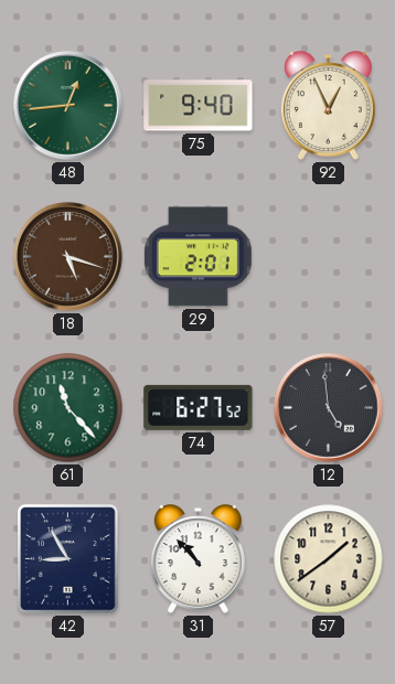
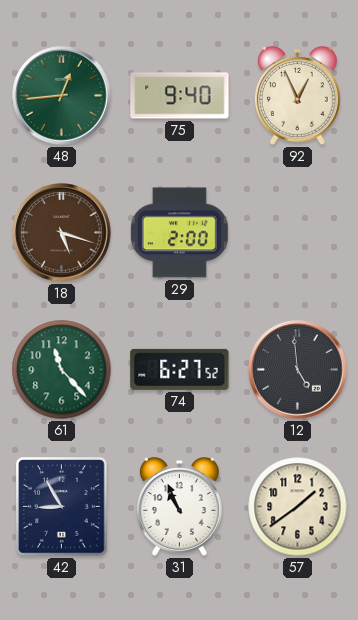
29: 2:01 -> 2:00
31: 10:53 -> 10:56
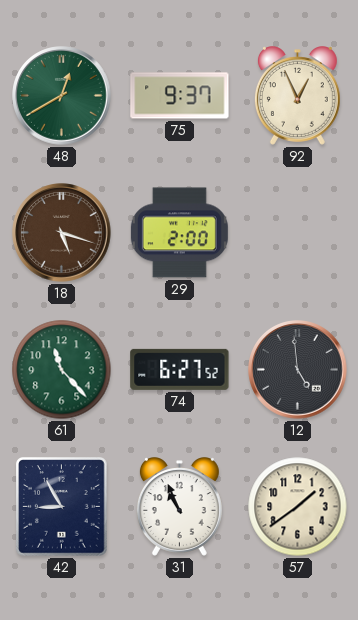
48: 12:44 -> 12:40
75: 9:40 -> 9:37
